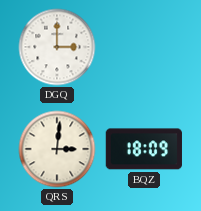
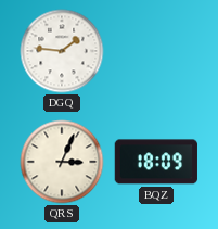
DGQ: 3:00 -> 1:46
QRS: 3:01 -> 3:04
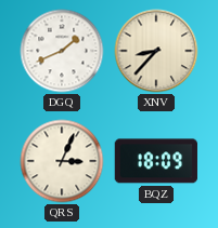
DGQ: 1:46 -> 1:41
XNV: none -> 8:37
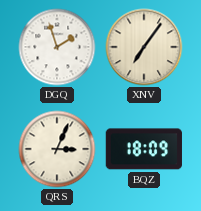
DGQ: 1:41 -> 1:57
XNV: 8:37 -> 7:06
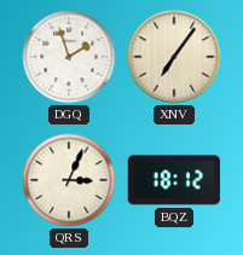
BQZ: 18:09 -> 18:12
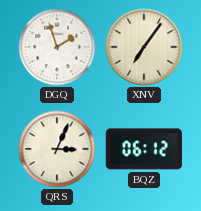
BQZ: 18:12 -> 06:12
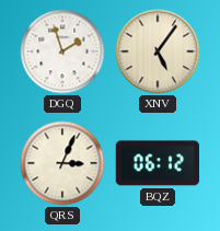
XNV: 7:06 -> 5:06
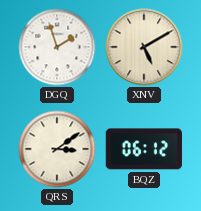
XNV: 5:06 -> 5:10
QRS: 3:04 -> 3:09
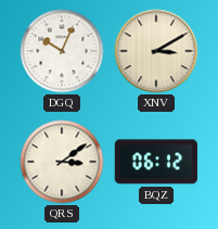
DGQ: 1:57 -> 10:04
XNV: 5:10 -> 3:10
